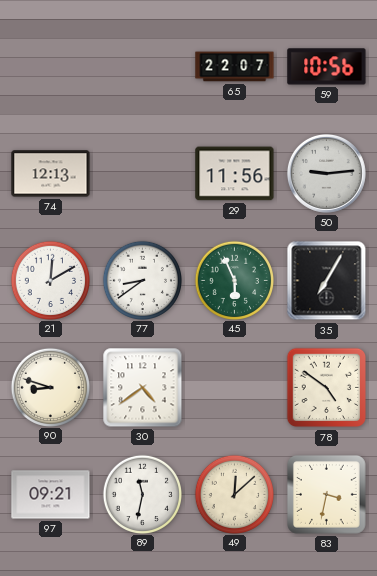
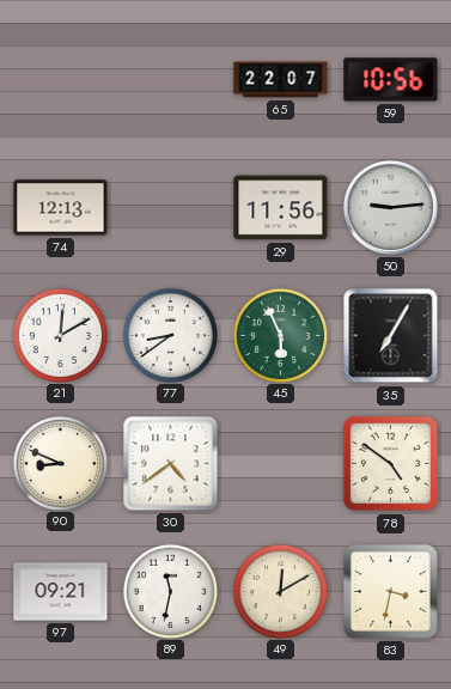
90: 8:48 -> 8:49
49: 12:08 -> 12:10
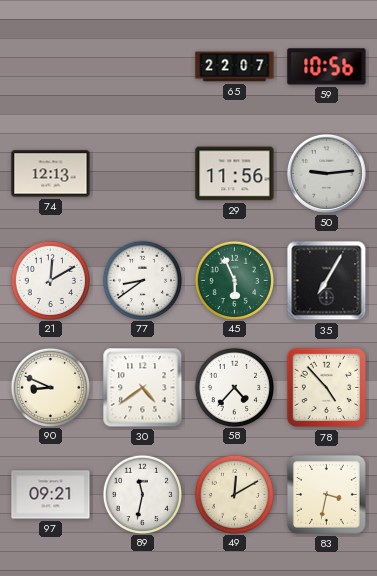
58: none -> 4:37
78: 4:51 -> 4:53
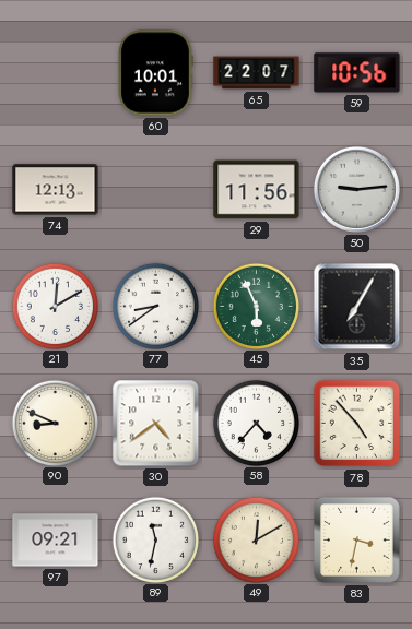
60: none -> 10:01
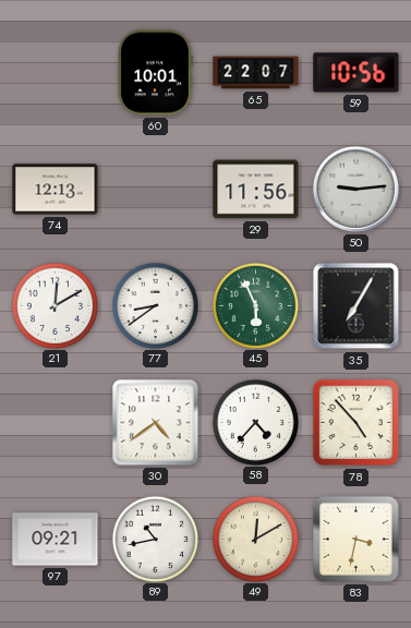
90: 8:49 -> none
89: 11:32 -> 10:43
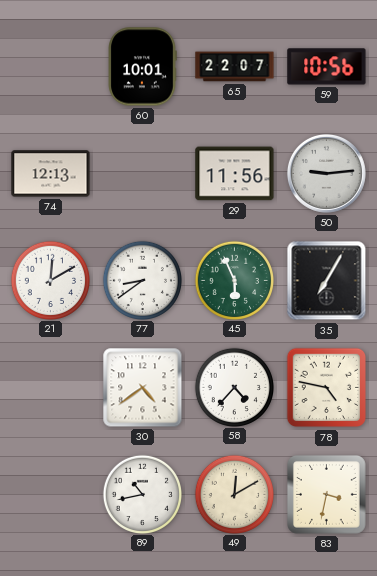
78: 4:53 -> 4:47
97: 09:21 -> none
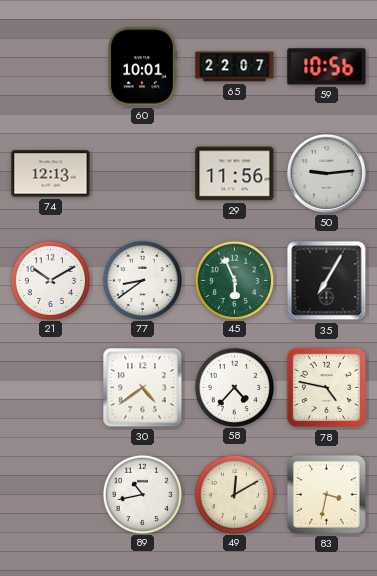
21: 12:10 -> 10:10
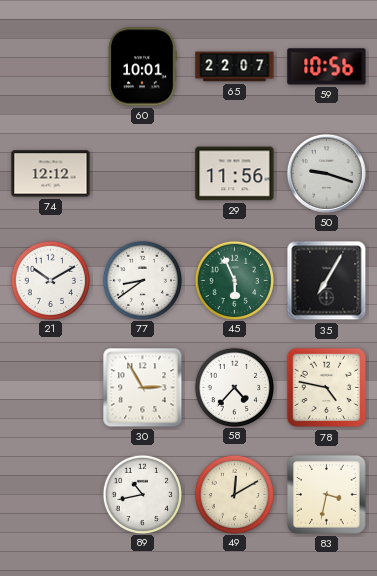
74: 12:13 -> 12:12
50: 9:14 -> 9:18
30: 4:39 -> 2:55
